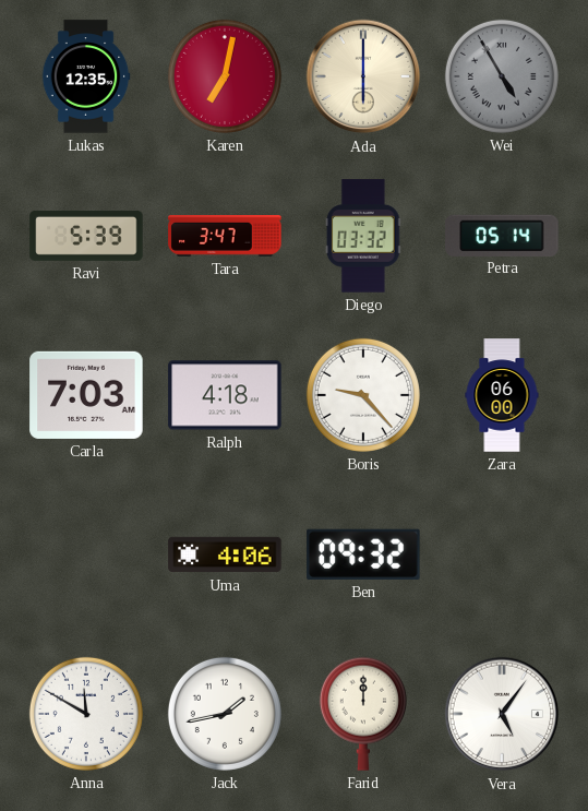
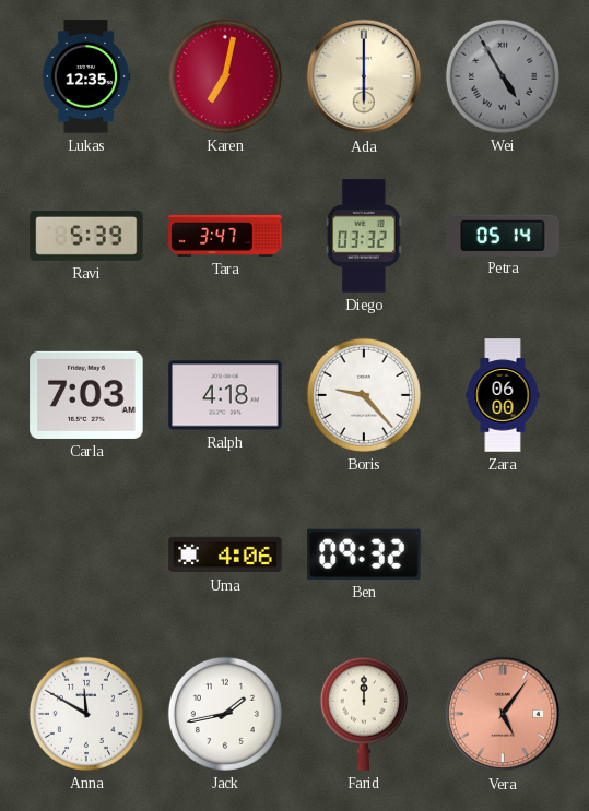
Vera dial: white -> salmon
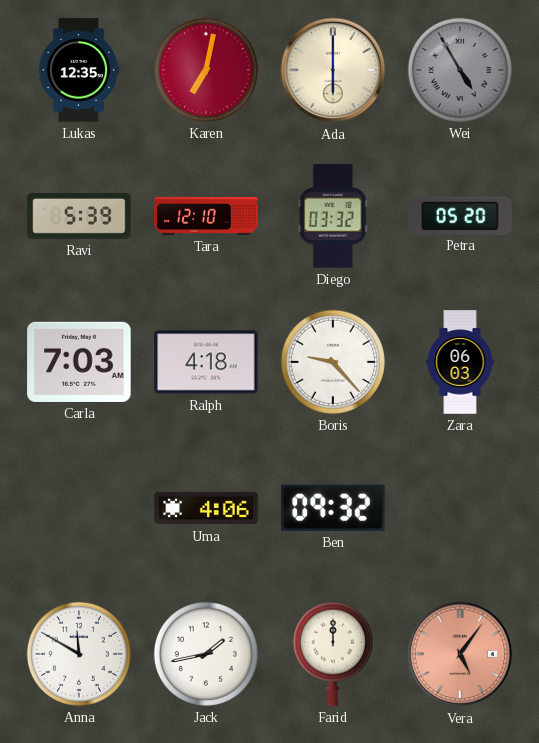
Tara: 3:47 -> 12:10
Petra: 05:14 -> 05:20
Zara: 06:00 -> 06:03
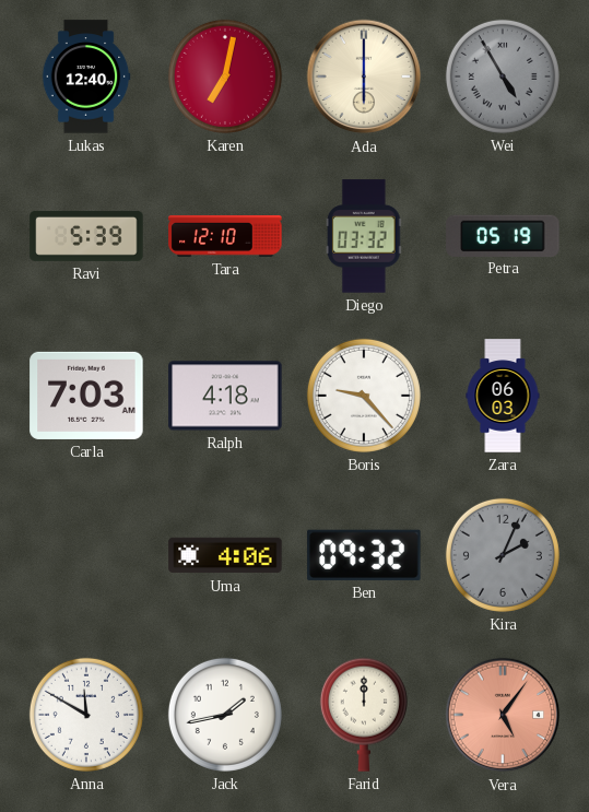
Lukas: 12:35 -> 12:40
Petra: 05:20 -> 05:19
Kira: none -> 2:04
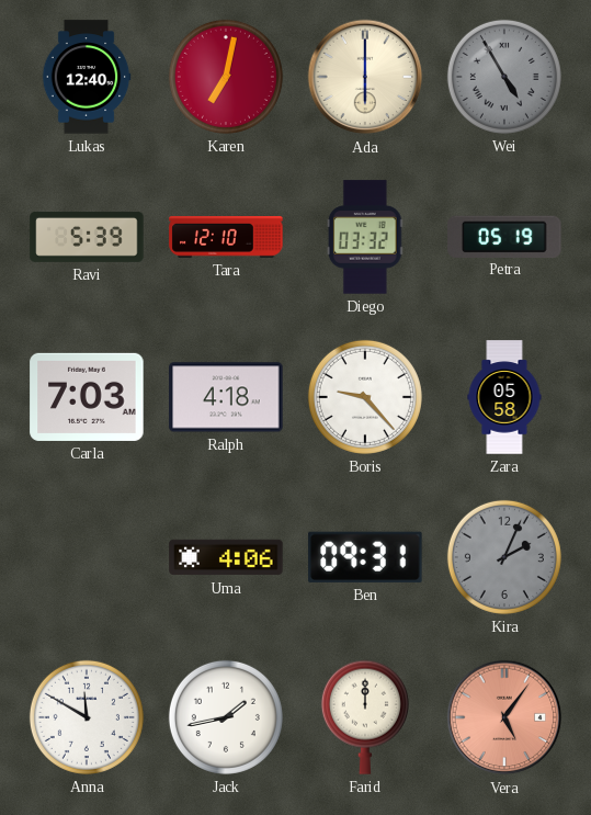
Zara: 06:03 -> 05:58
Ben: 09:32 -> 09:31
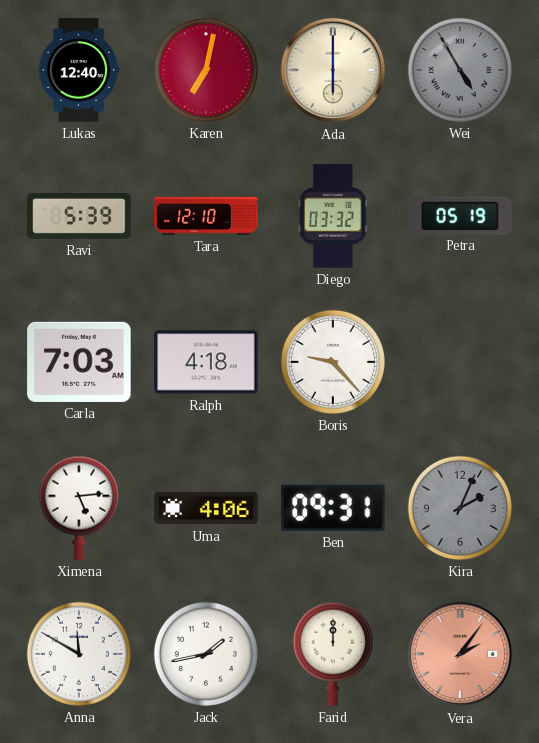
Zara: 05:58 -> none
Ximena: none -> 5:14
Vera: 5:06 -> 2:06
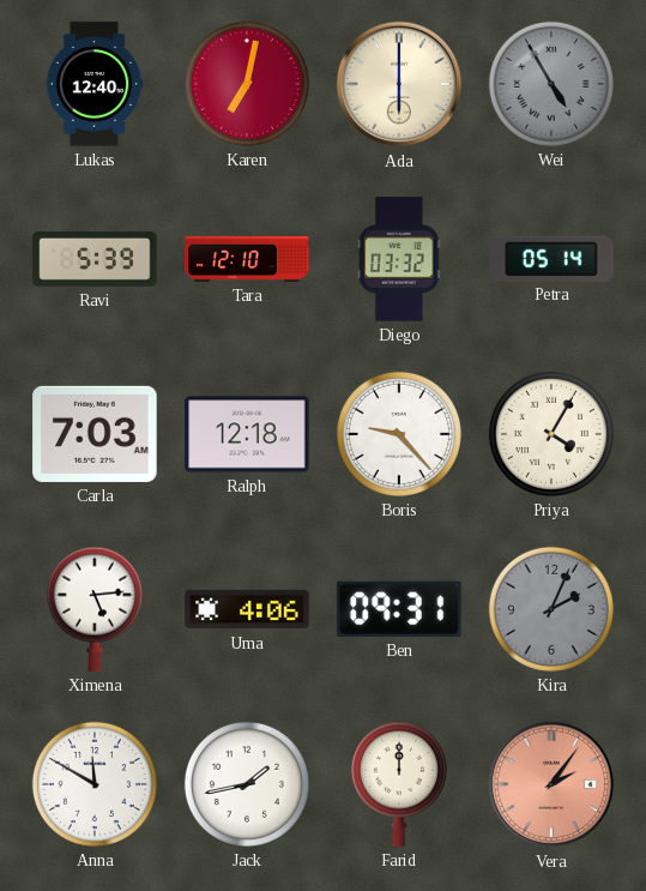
Petra: 05:19 -> 05:14
Ralph: 4:18 -> 12:18
Priya: none -> 4:05
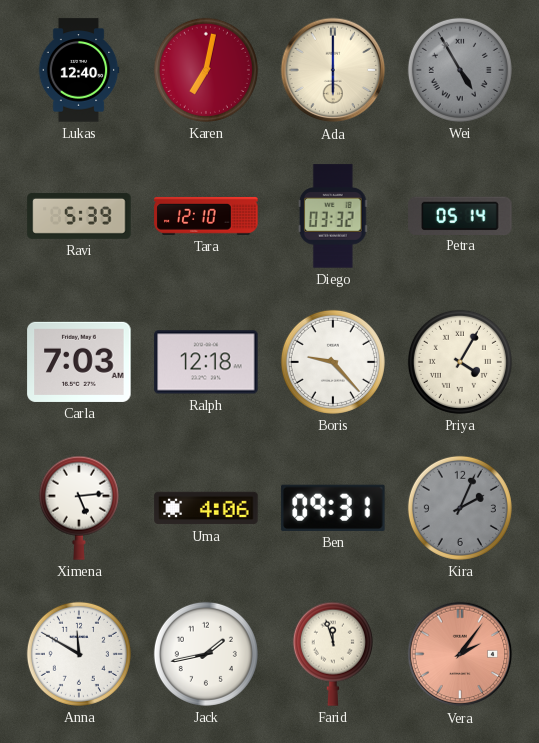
Farid: 12:00 -> 11:57
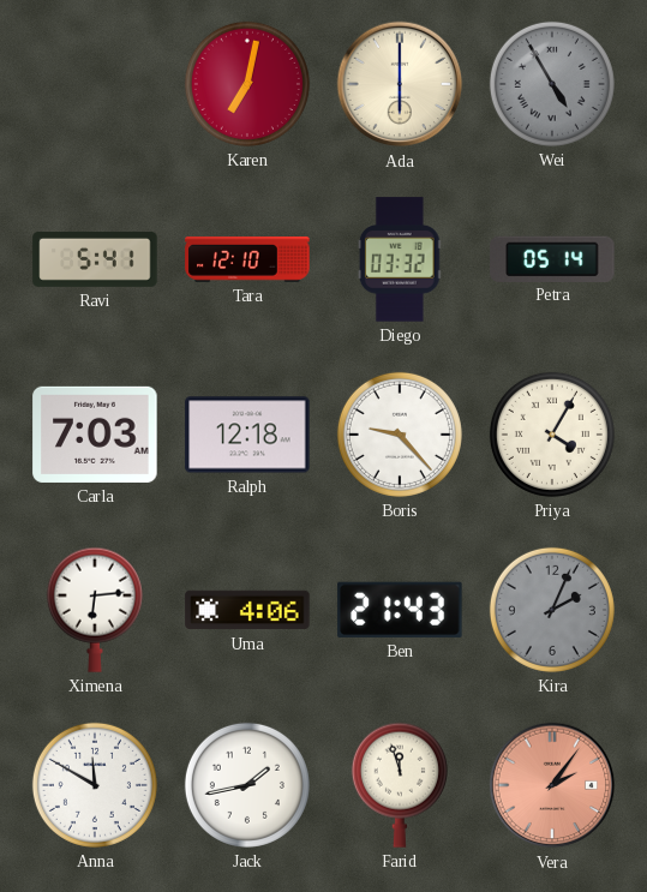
Lukas: 12:40 -> none
Ravi: 5:39 -> 5:41
Ximena: 5:14 -> 6:14
Ben: 09:31 -> 21:43
